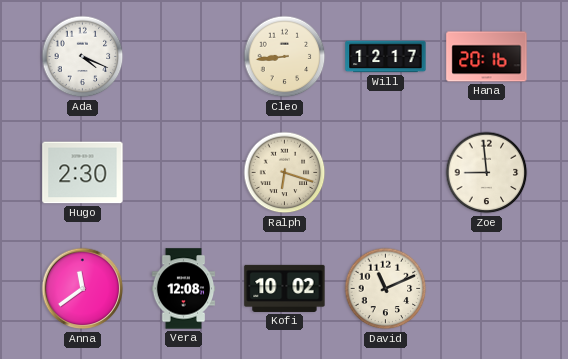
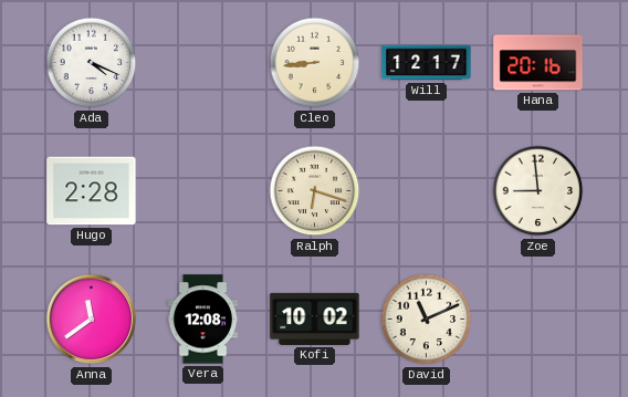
Hugo: 2:30 -> 2:28
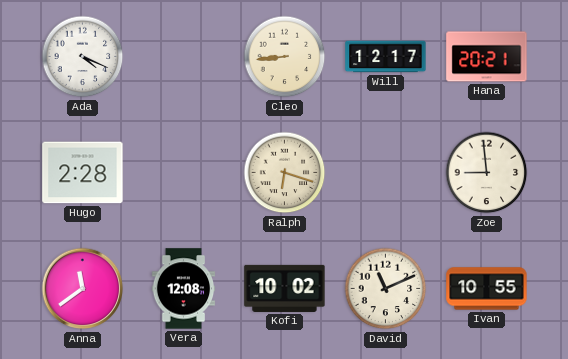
Hana: 20:16 -> 20:21
Ivan: none -> 10:55
